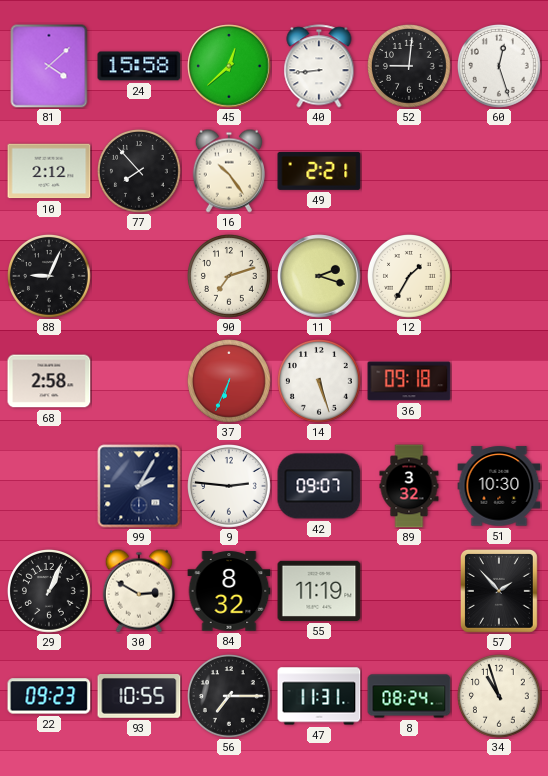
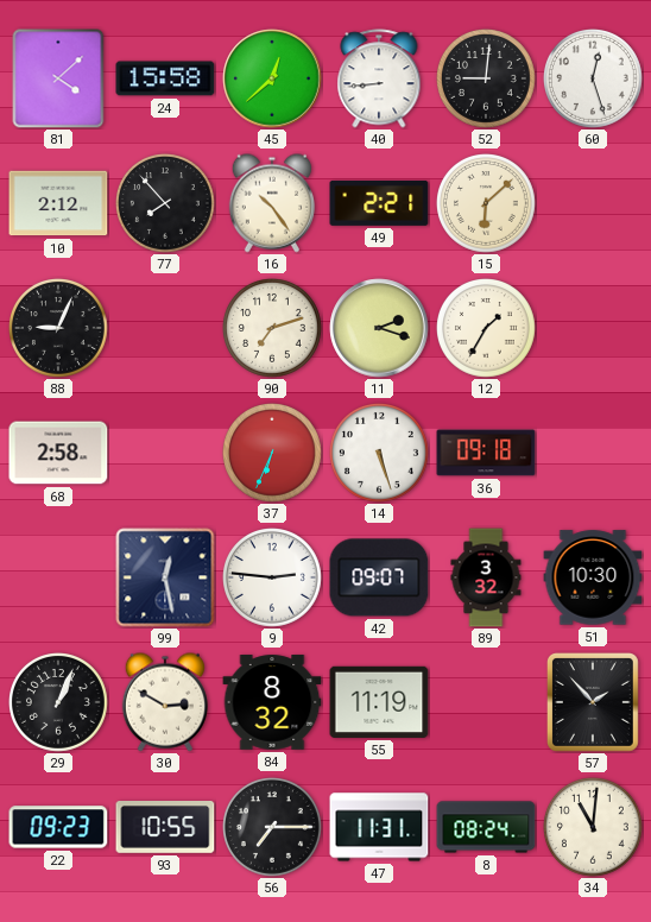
15: none -> 6:08
99: 2:05 -> 12:28
34: 10:57 -> 11:01
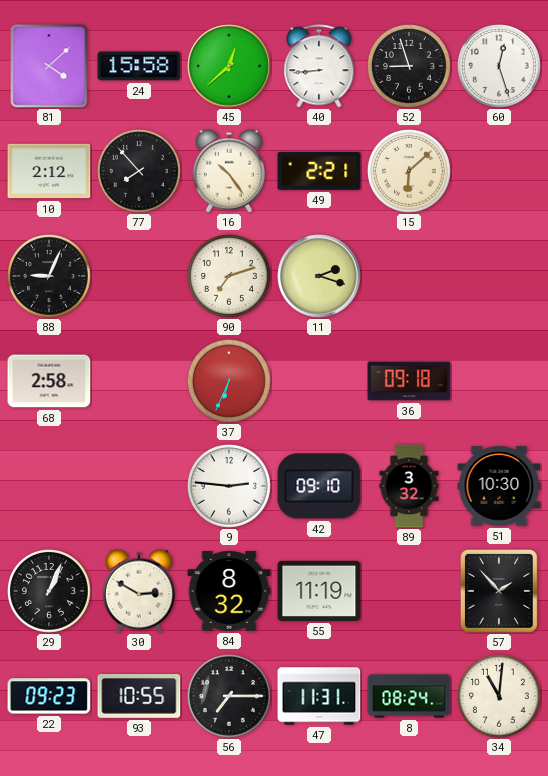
52: 9:01 -> 8:57
12: 1:35 -> none
14: 5:27 -> none
99: 12:28 -> none
42: 09:07 -> 09:10
